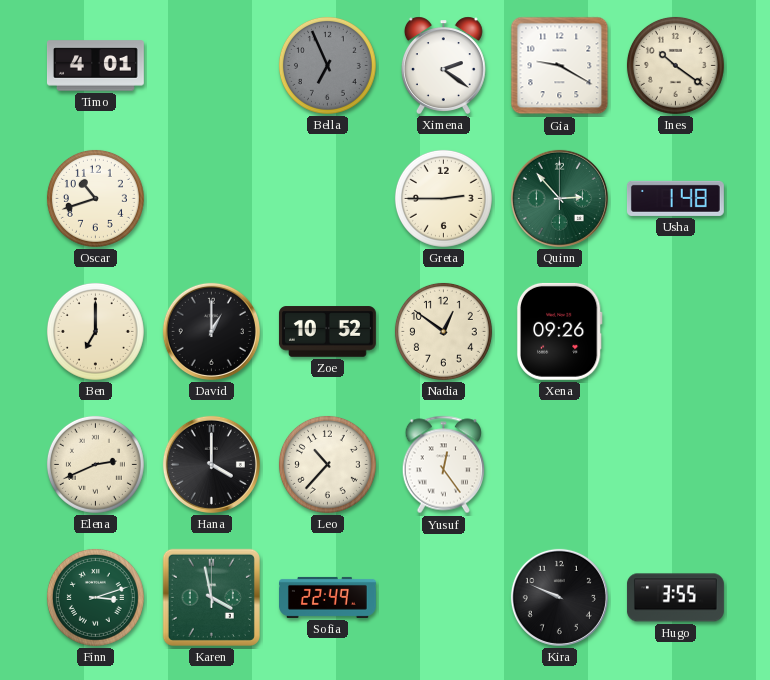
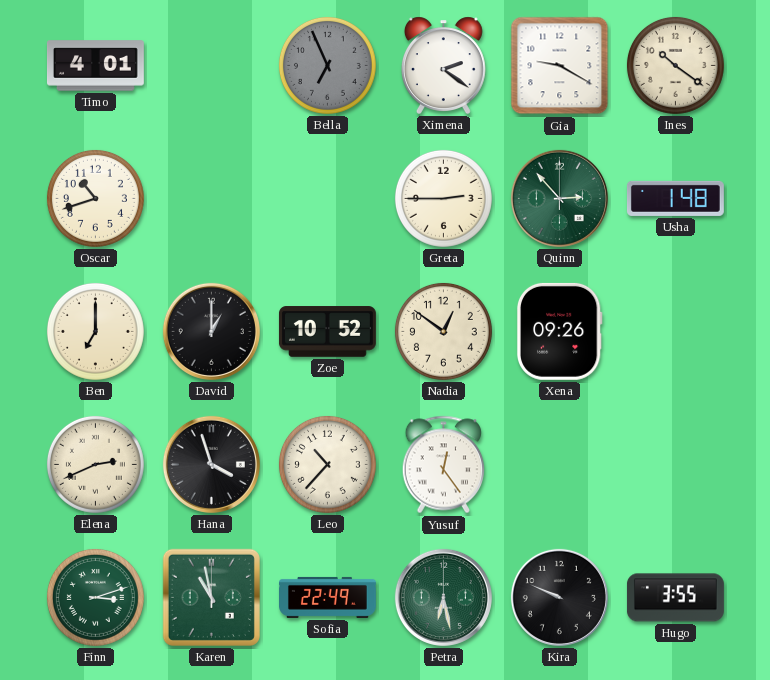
Hana: 4:00 -> 3:57
Karen: 3:58 -> 10:58
Petra: none -> 6:28
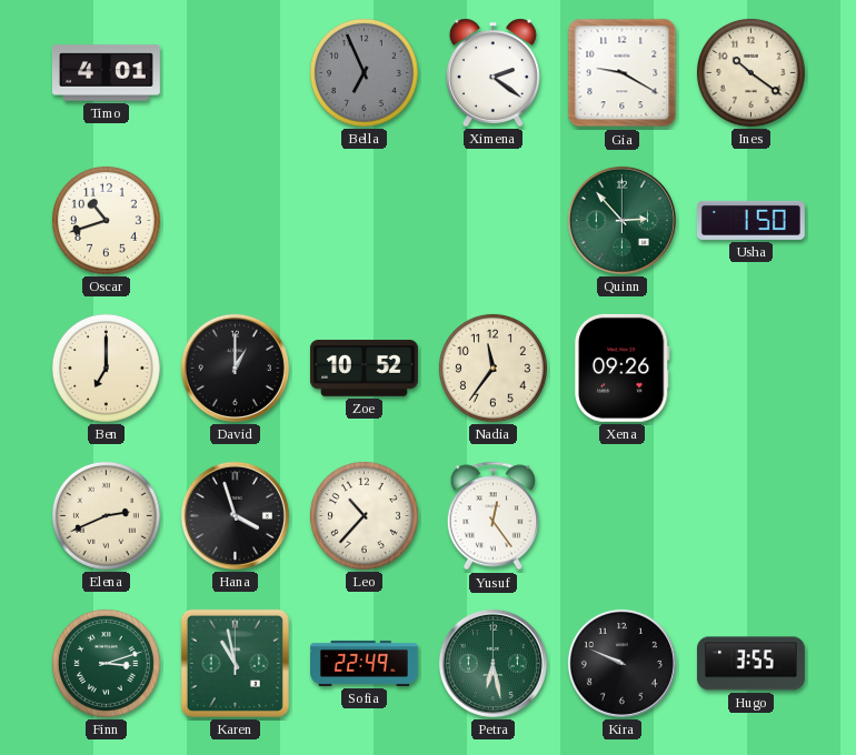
Greta: 2:45 -> none
Usha: 1:48 -> 1:50
Nadia: 12:51 -> 11:36
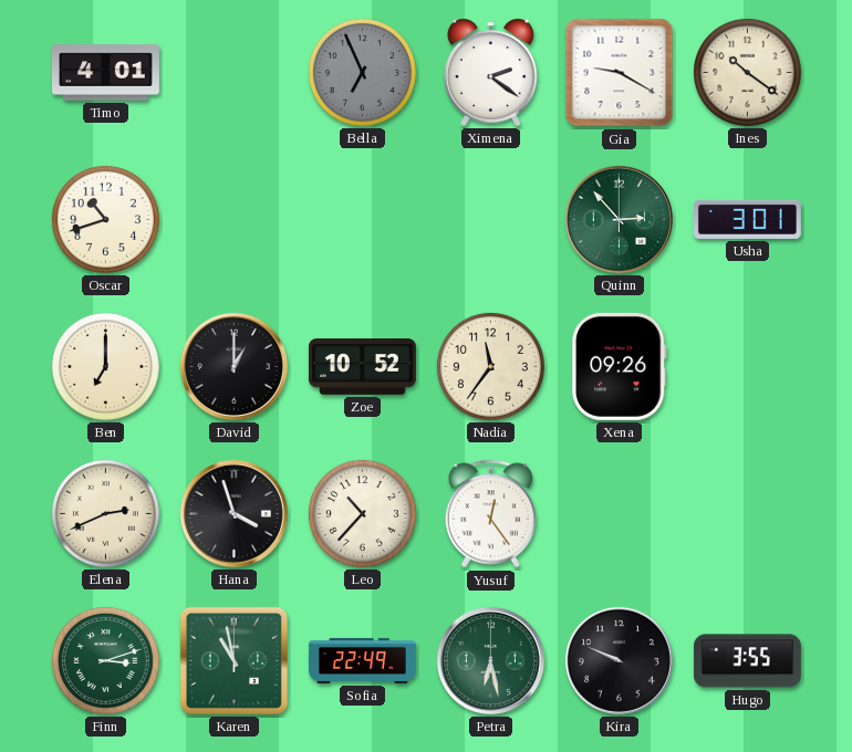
Usha: 1:50 -> 3:01
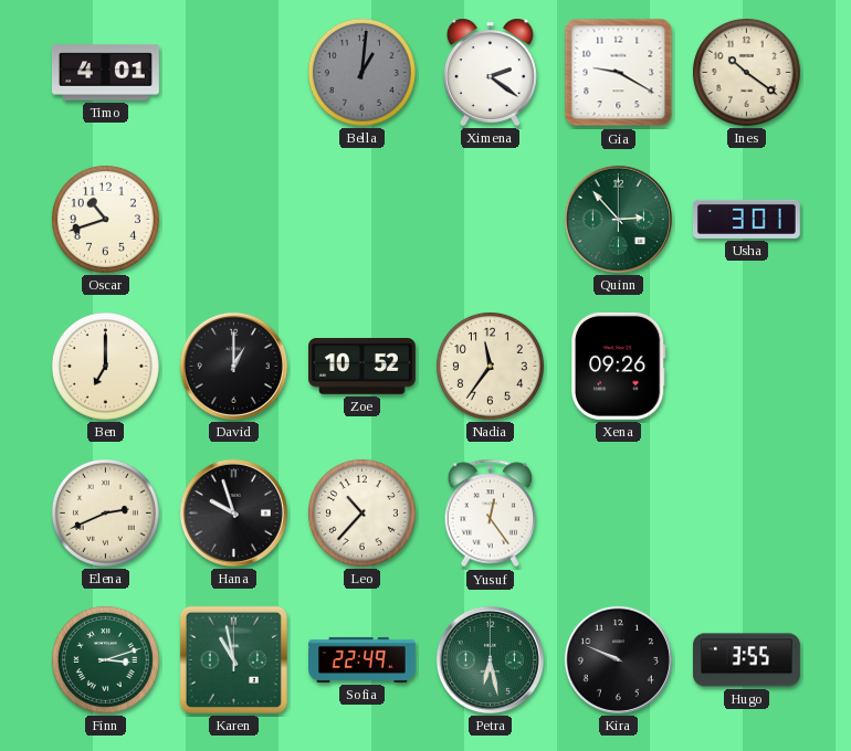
Bella: 6:56 -> 1:01
Hana: 3:57 -> 9:57
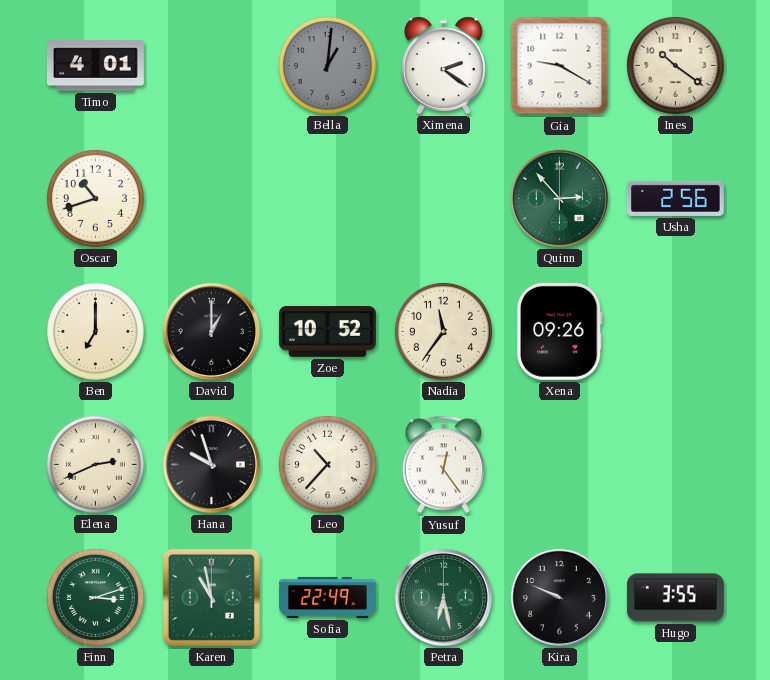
Usha: 3:01 -> 2:56
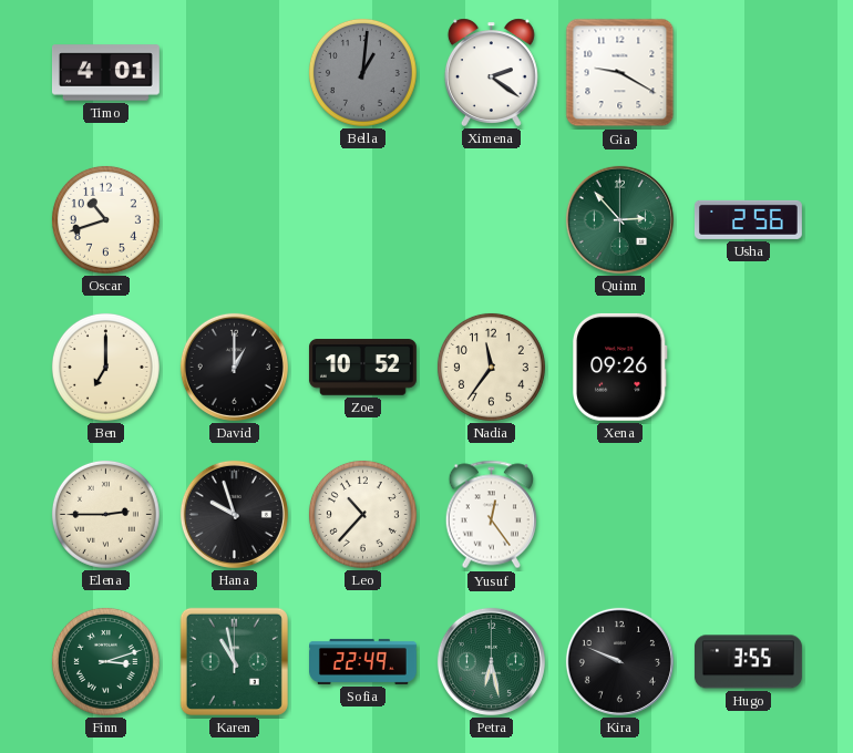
Ines: 10:21 -> none
Elena: 2:41 -> 2:45
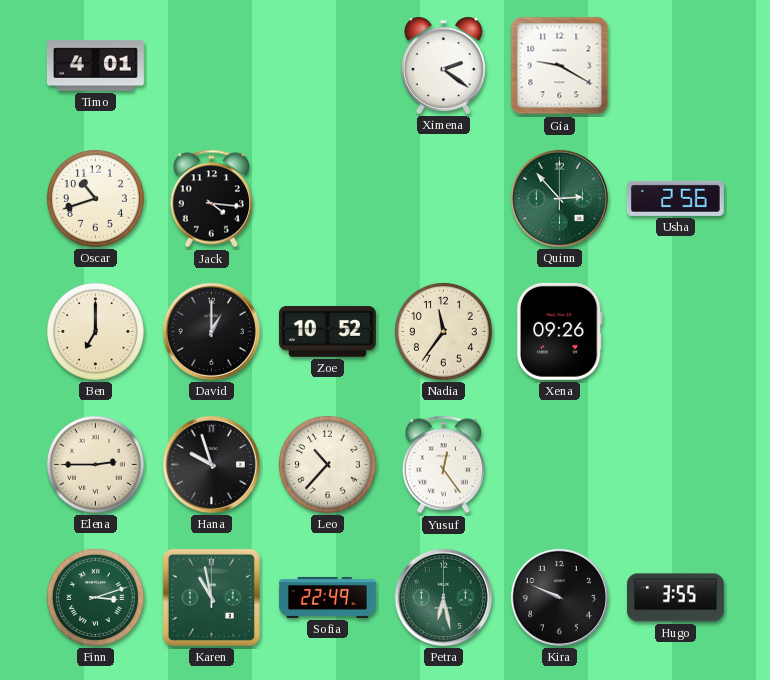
Bella: 1:01 -> none
Jack: none -> 4:16
